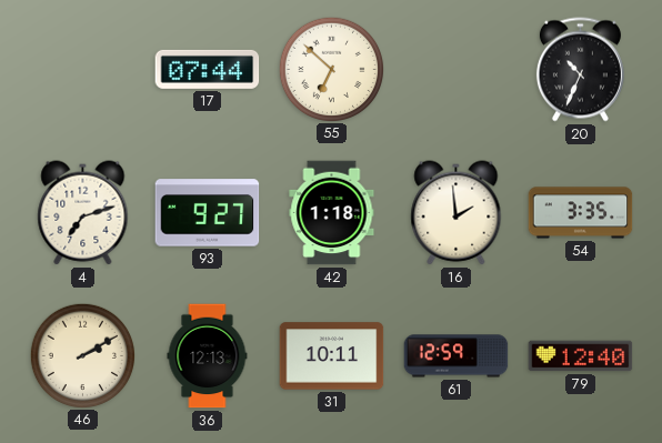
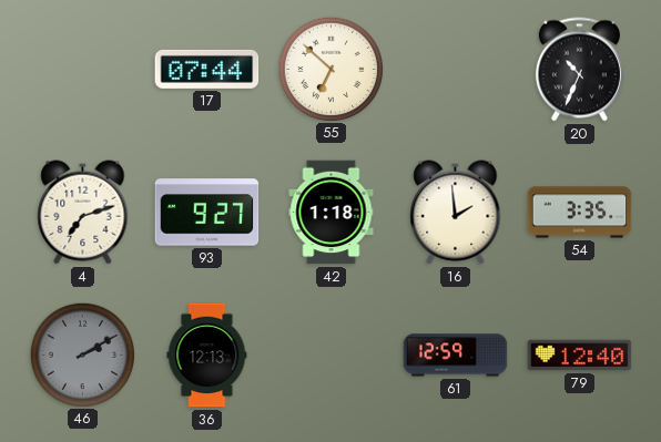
46 dial: cream -> grey
31: 10:11 -> none
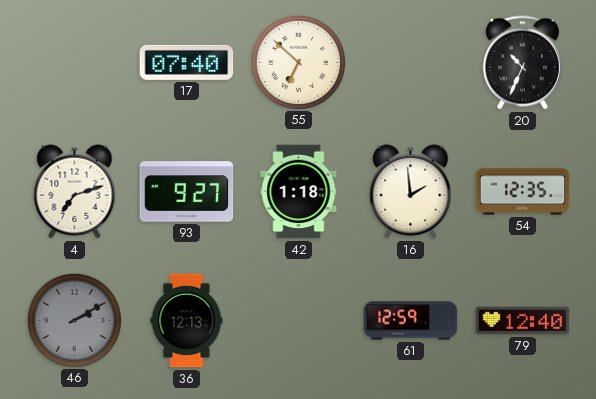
17: 07:44 -> 07:40
54: 3:35 -> 12:35
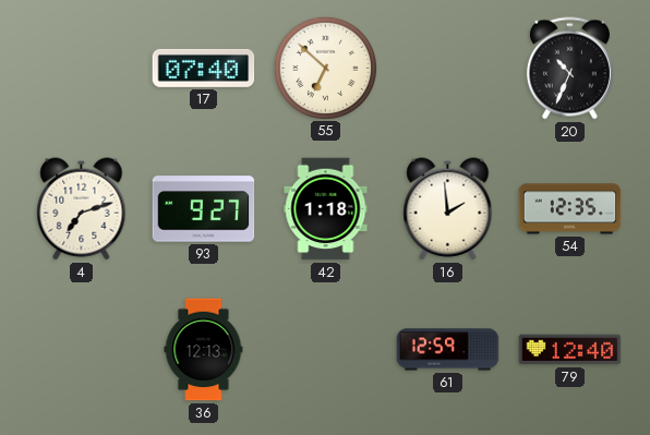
46: 2:10 -> none
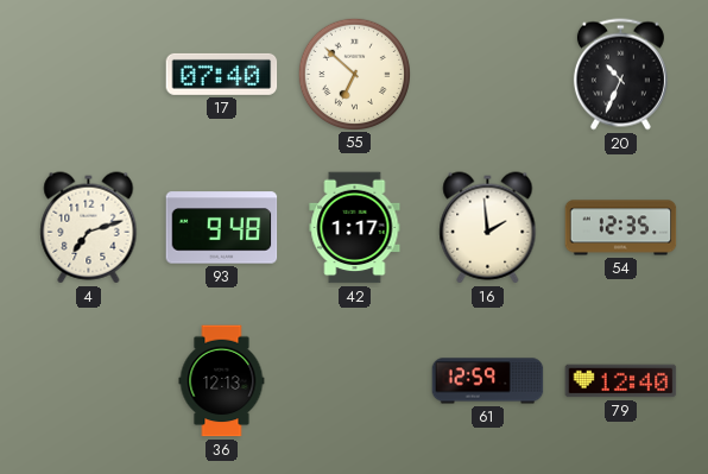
93: 9:27 -> 9:48
42: 1:18 -> 1:17
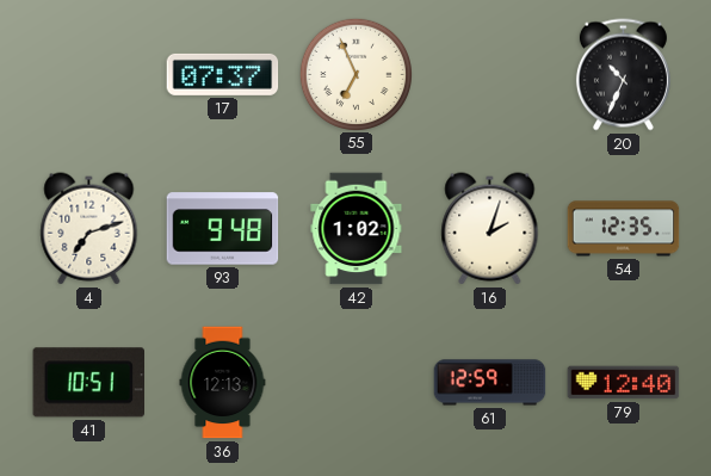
17: 07:40 -> 07:37
55: 6:52 -> 6:56
42: 1:17 -> 1:02
16: 1:59 -> 2:03
41: none -> 10:51
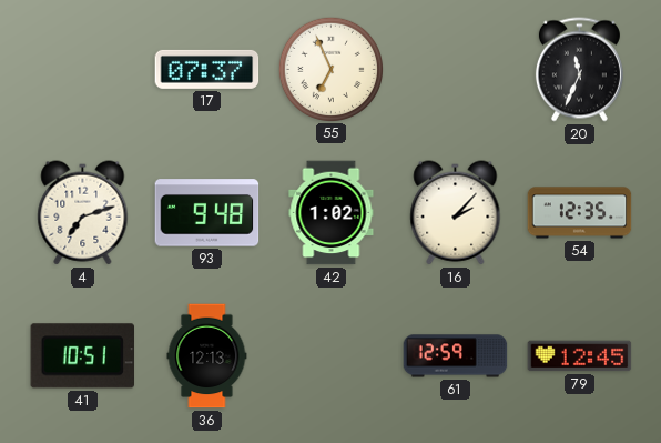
20: 10:34 -> 11:34
16: 2:03 -> 2:07
79: 12:40 -> 12:45
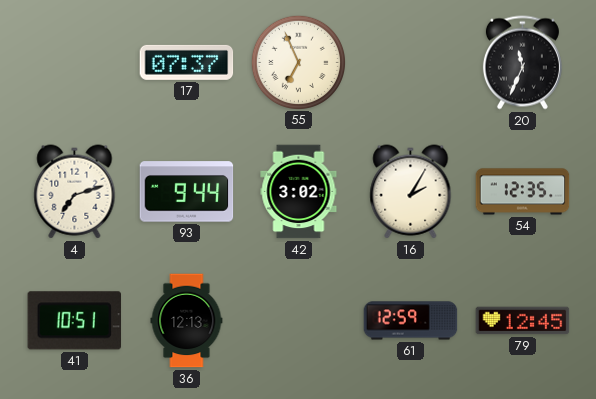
93: 9:48 -> 9:44
42: 1:02 -> 3:02
16: 2:07 -> 2:05
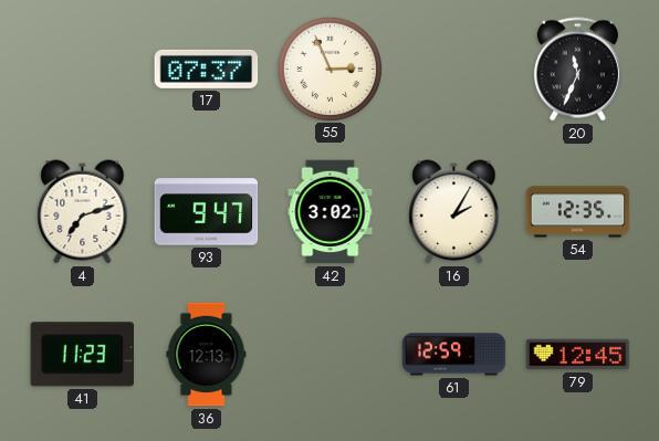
55: 6:56 -> 2:56
93: 9:44 -> 9:47
41: 10:51 -> 11:23
